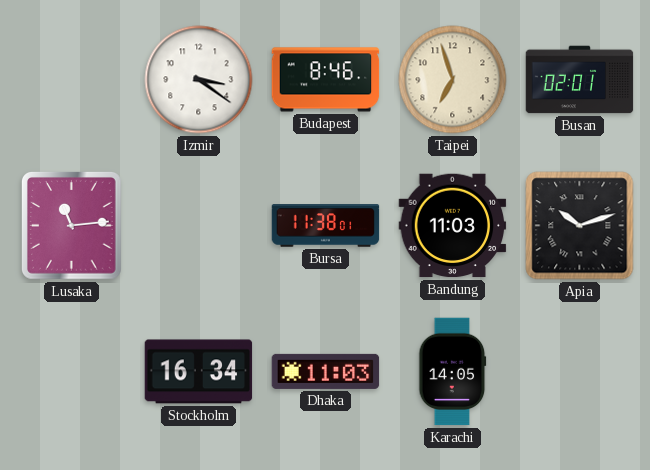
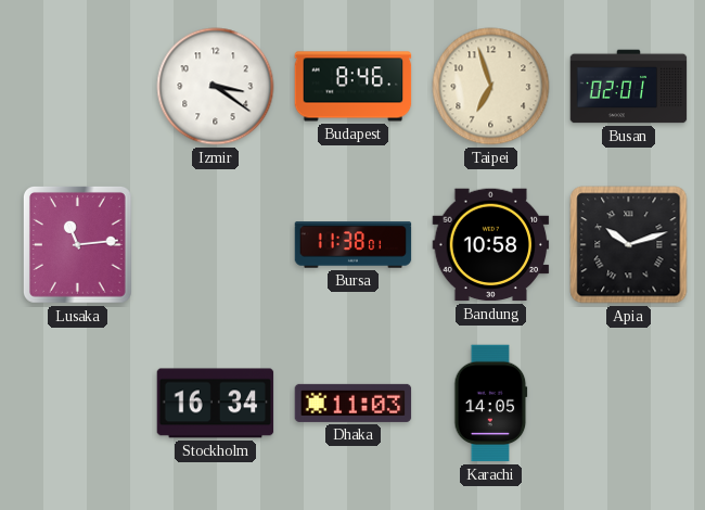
Bandung: 11:03 -> 10:58
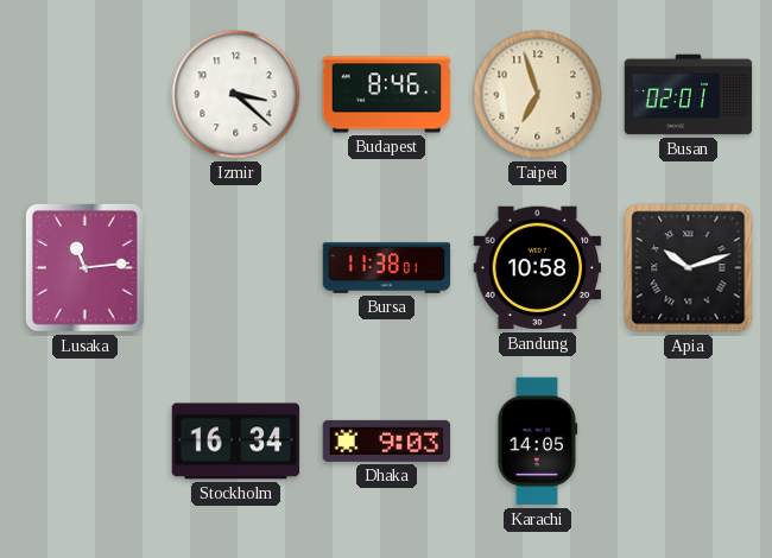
Izmir: 3:21 -> 3:22
Dhaka: 11:03 -> 9:03
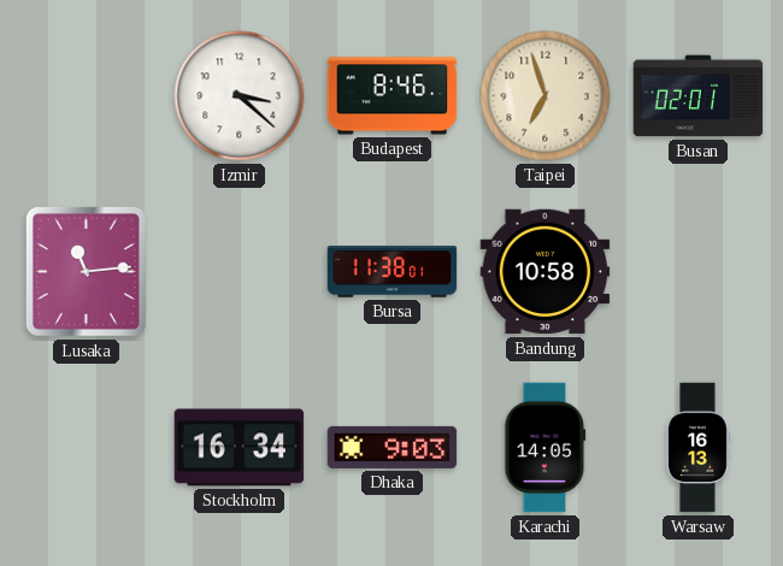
Apia: 10:12 -> none
Warsaw: none -> 16:13
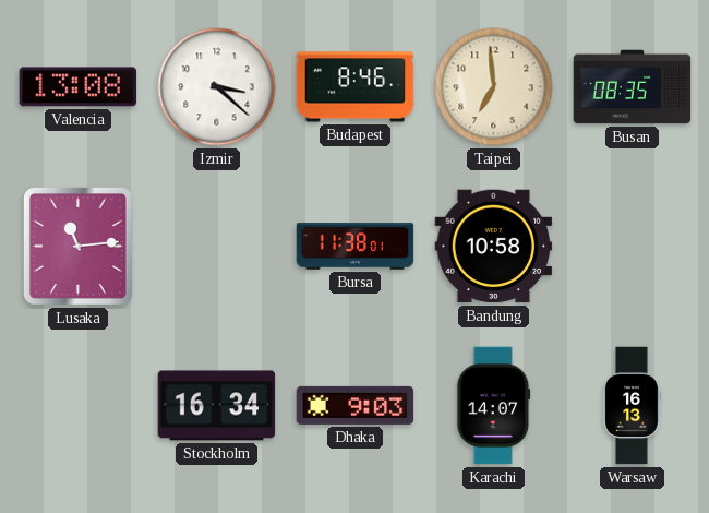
Valencia: none -> 13:08
Taipei: 6:57 -> 6:59
Busan: 02:01 -> 08:35
Karachi: 14:05 -> 14:07
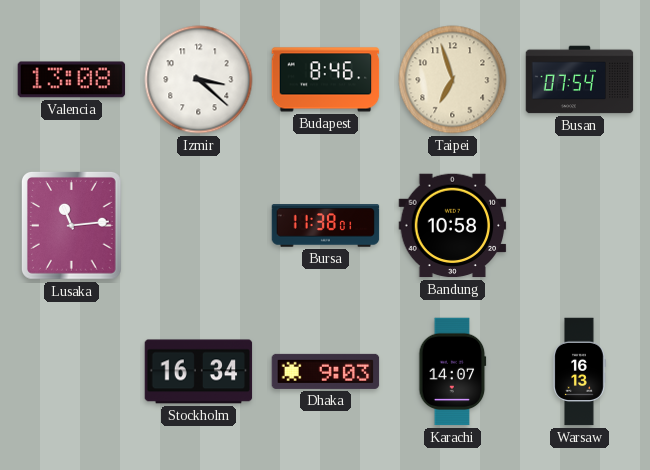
Taipei: 6:59 -> 6:57
Busan: 08:35 -> 07:54
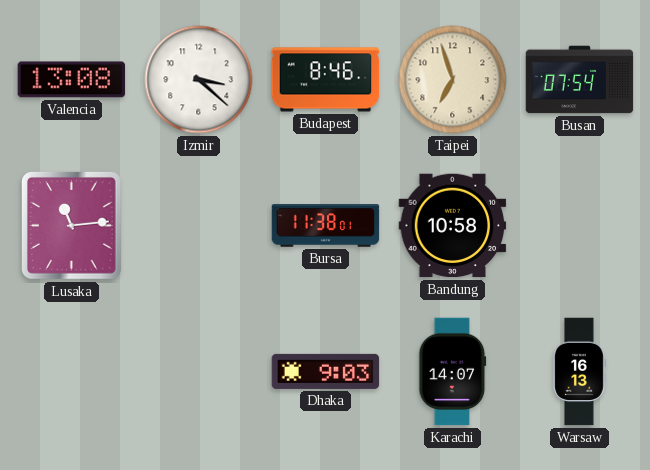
Stockholm: 16:34 -> none
